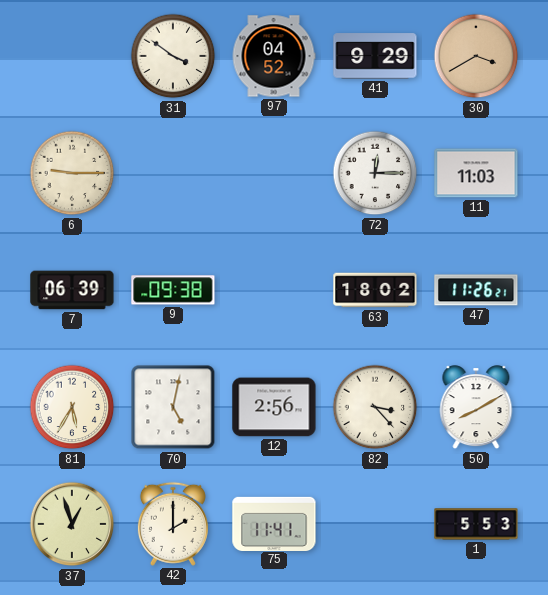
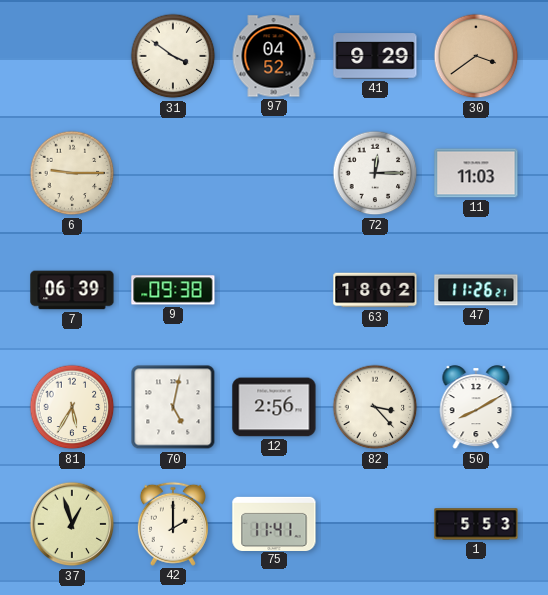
30: 3:40 -> 3:39
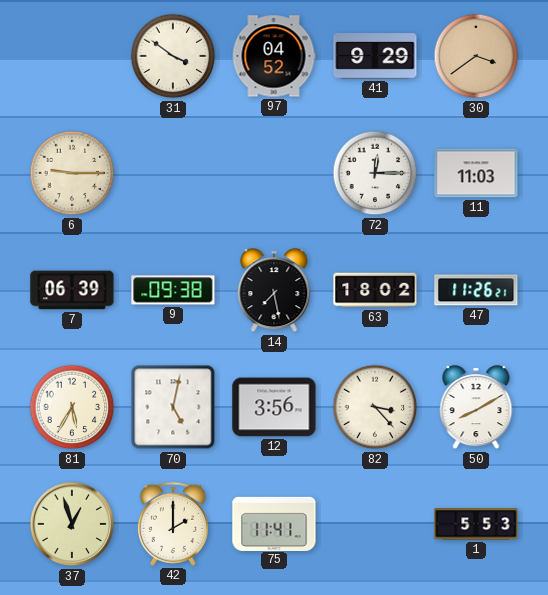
14: none -> 7:28
12: 2:56 -> 3:56
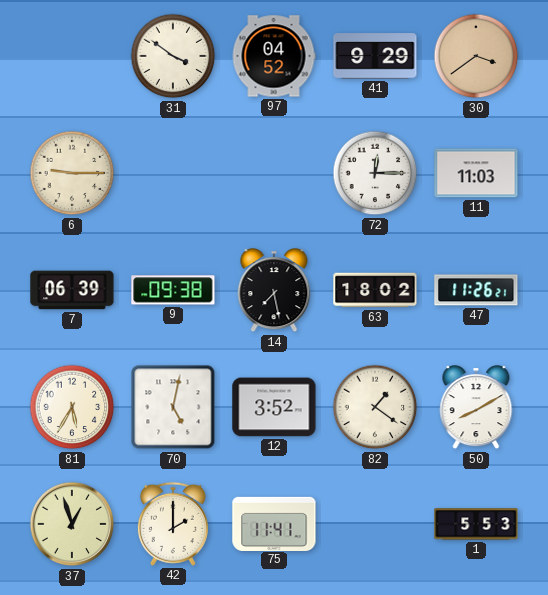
12: 3:56 -> 3:52
82: 3:23 -> 1:21
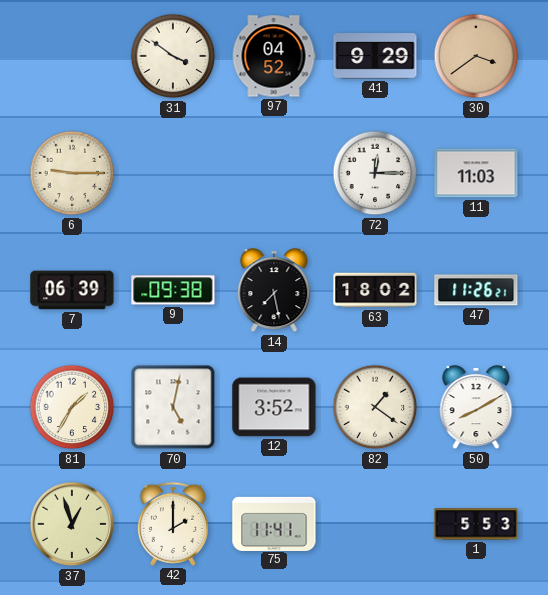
81: 5:35 -> 1:35
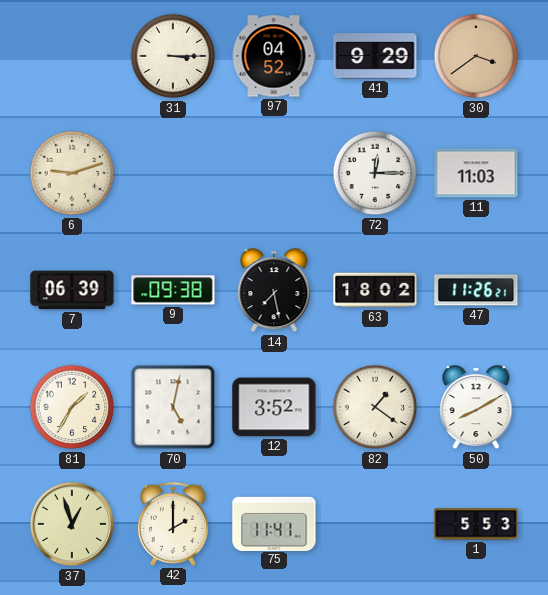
31: 3:51 -> 3:15
6: 9:15 -> 9:12
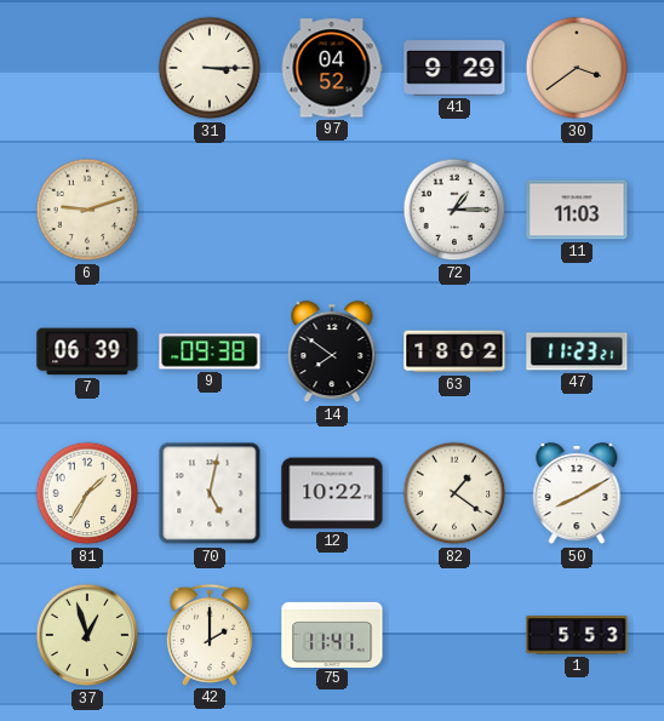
72: 12:15 -> 1:15
14: 7:28 -> 7:51
47: 11:26 -> 11:23
12: 3:52 -> 10:22
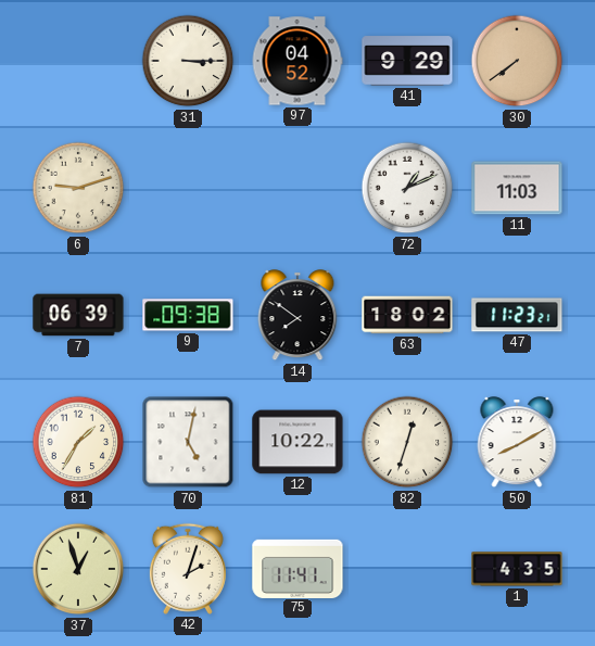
30: 3:39 -> 7:39
72: 1:15 -> 1:11
82: 1:21 -> 12:33
42: 2:00 -> 2:03
1: 5:53 -> 4:35
